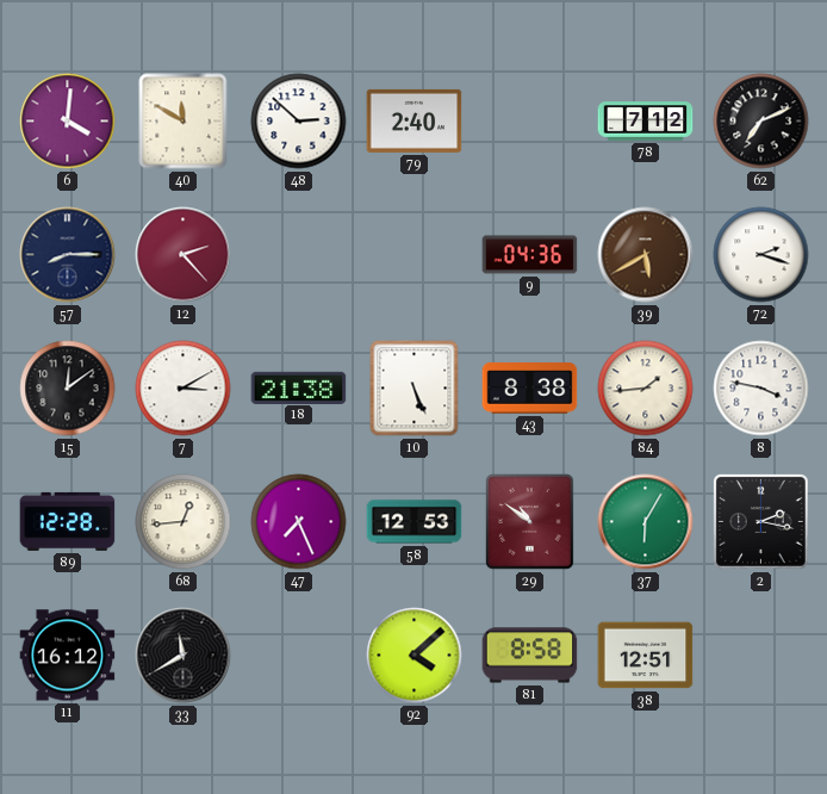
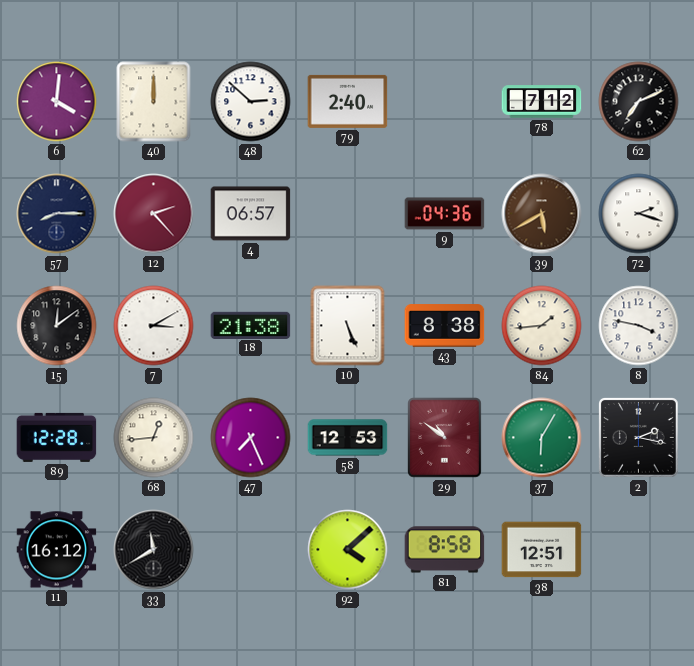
40: 11:50 -> 12:00
4: none -> 06:57
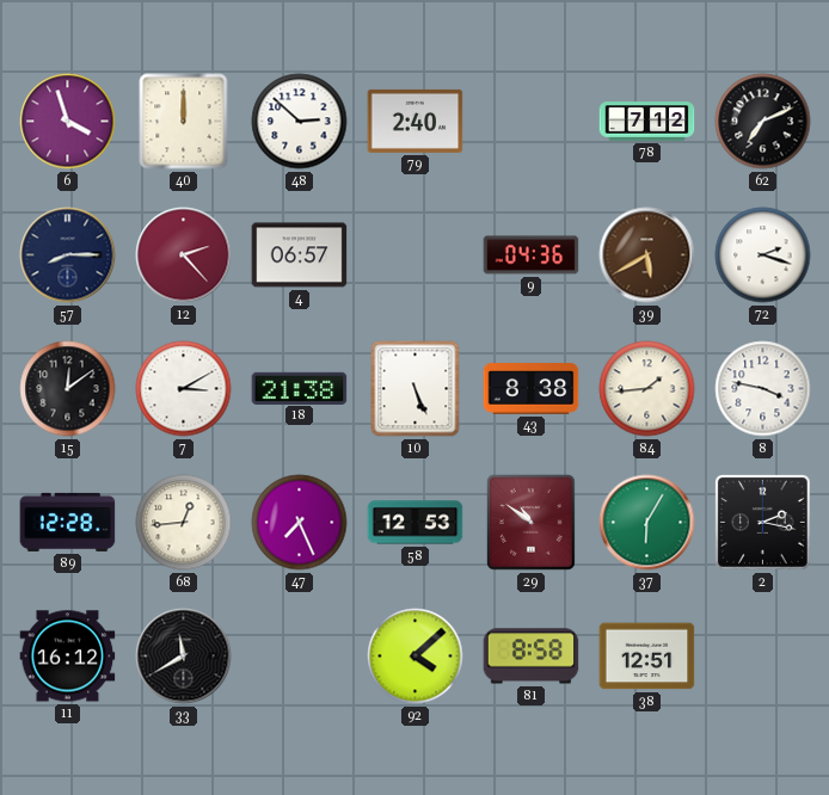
6: 4:01 -> 3:57
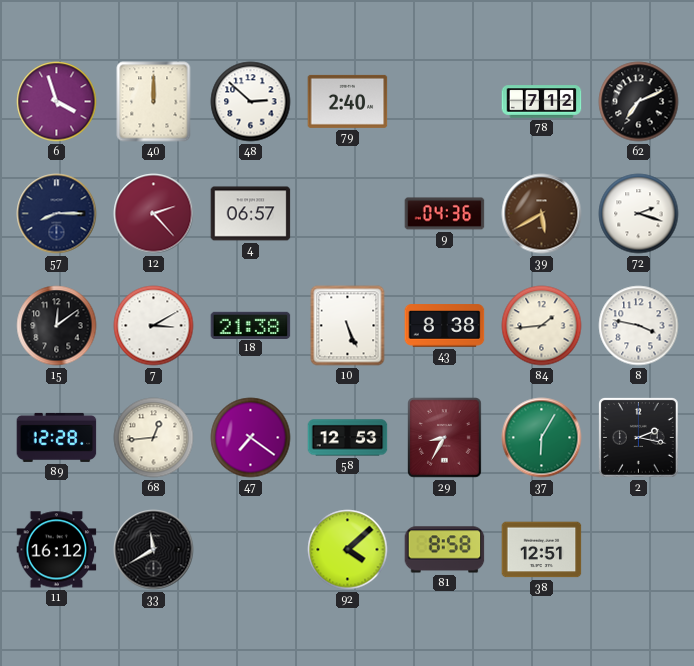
47: 7:26 -> 7:21
29: 10:51 -> 8:35
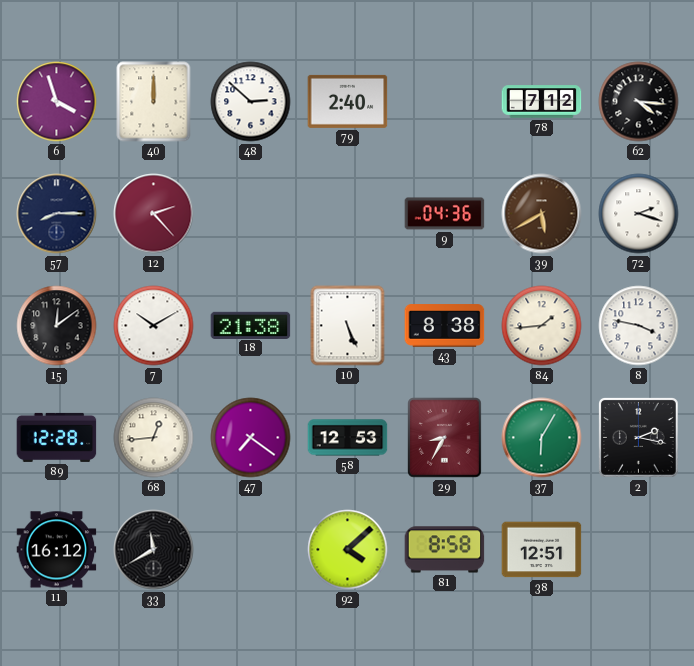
62: 7:11 -> 4:16
4: 06:57 -> none
7: 3:10 -> 10:10
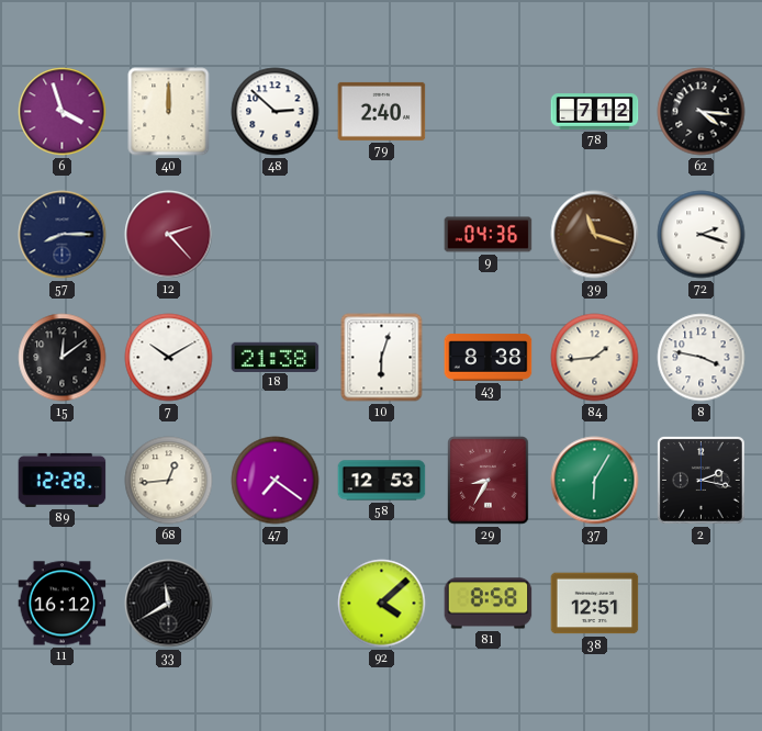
39: 5:40 -> 11:18
10: 5:26 -> 6:03
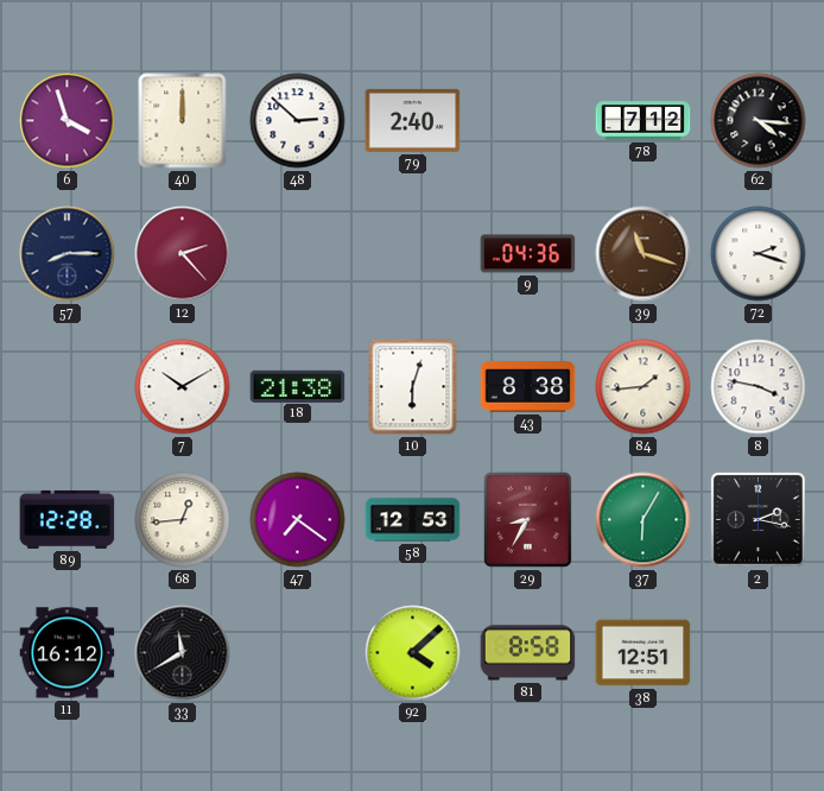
15: 12:09 -> none
